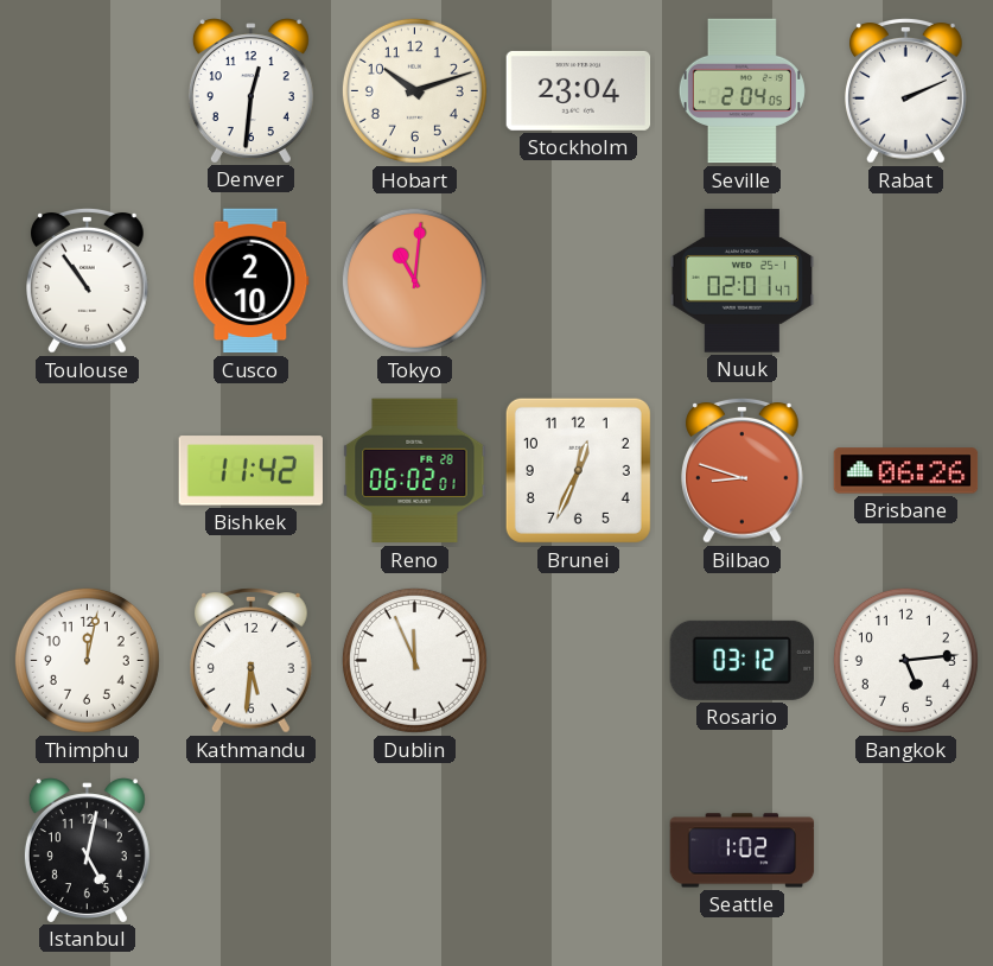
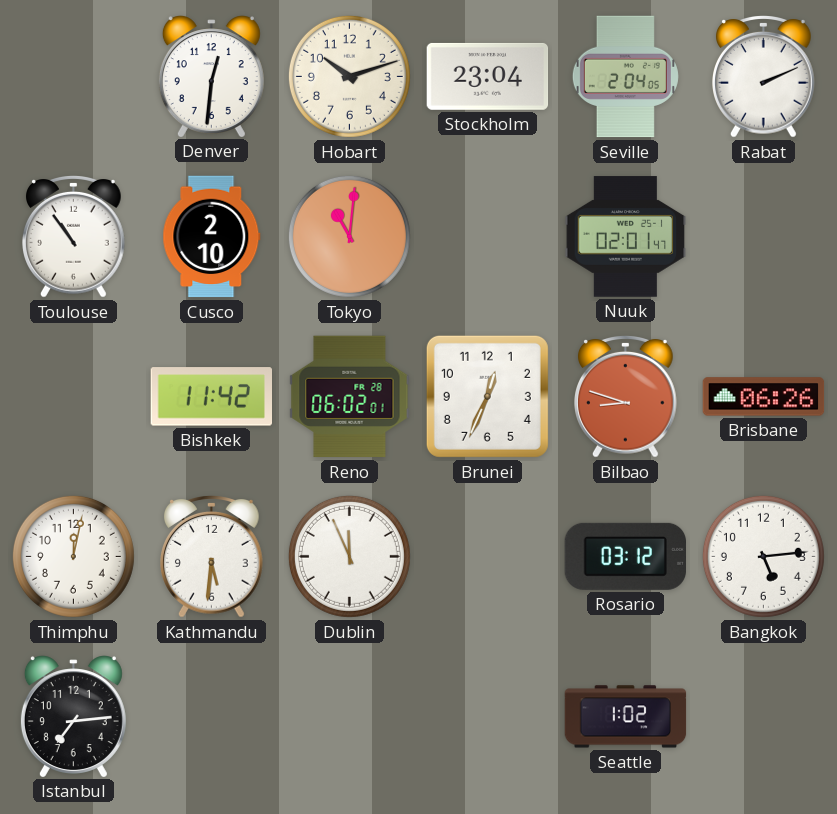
Istanbul: 5:02 -> 7:14
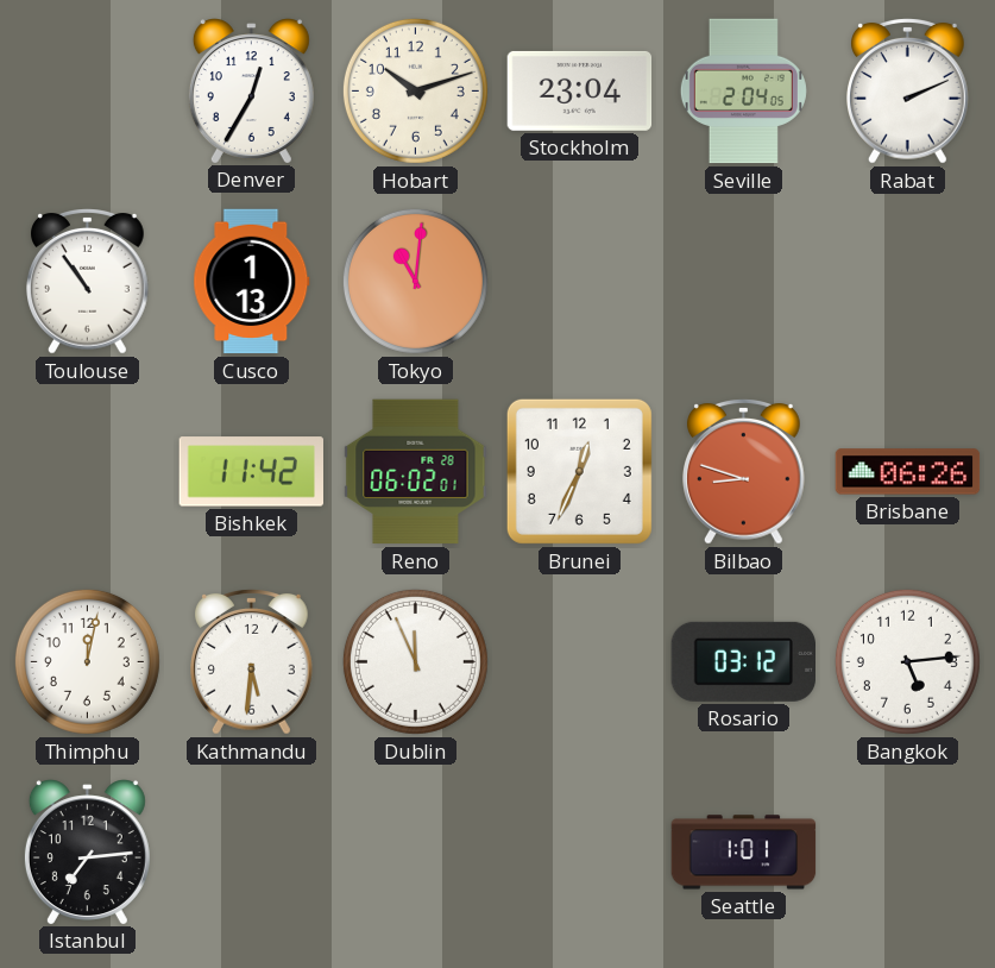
Denver: 12:31 -> 12:35
Cusco: 2:10 -> 1:13
Nuuk: 02:01 -> none
Seattle: 1:02 -> 1:01
